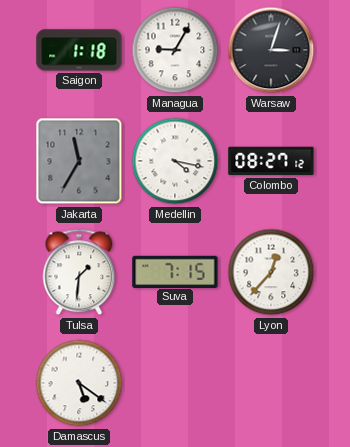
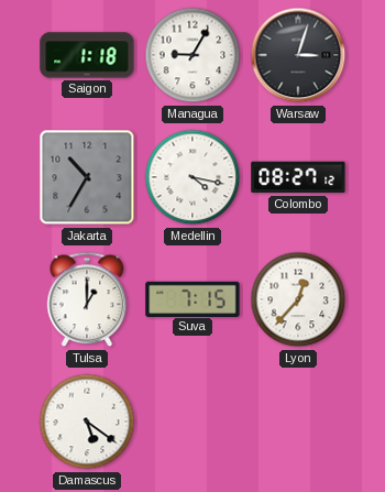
Jakarta: 11:35 -> 10:35
Tulsa: 1:31 -> 1:00
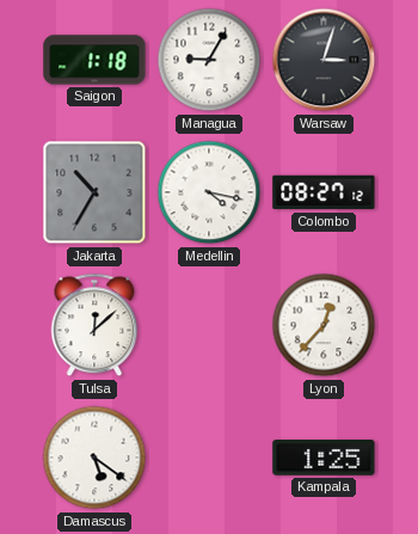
Tulsa: 1:00 -> 12:08
Suva: 7:15 -> none
Kampala: none -> 1:25
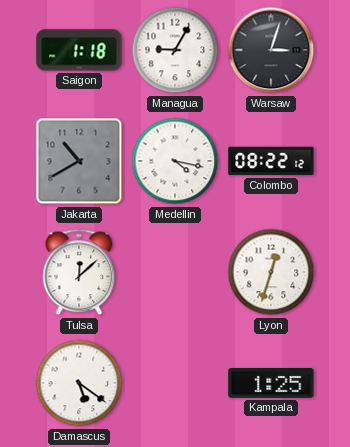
Jakarta: 10:35 -> 10:40
Colombo: 08:27 -> 08:22
Lyon: 12:37 -> 12:33
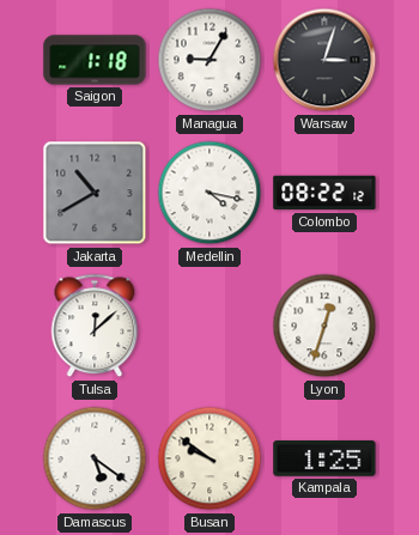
Busan: none -> 9:51
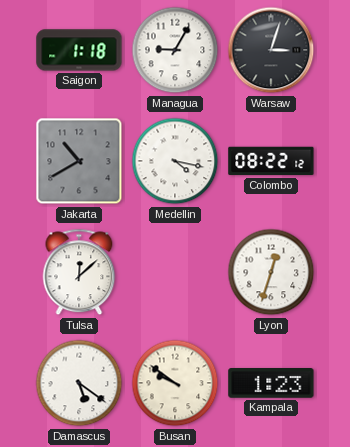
Kampala: 1:25 -> 1:23
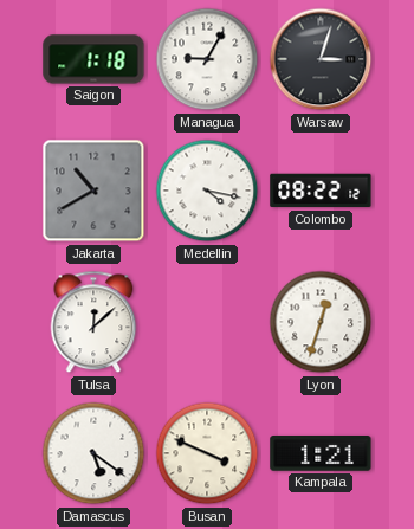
Busan: 9:51 -> 3:49
Kampala: 1:23 -> 1:21
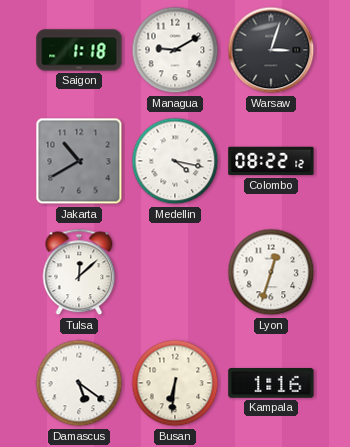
Managua: 9:05 -> 9:10
Busan: 3:49 -> 6:31
Kampala: 1:21 -> 1:16
